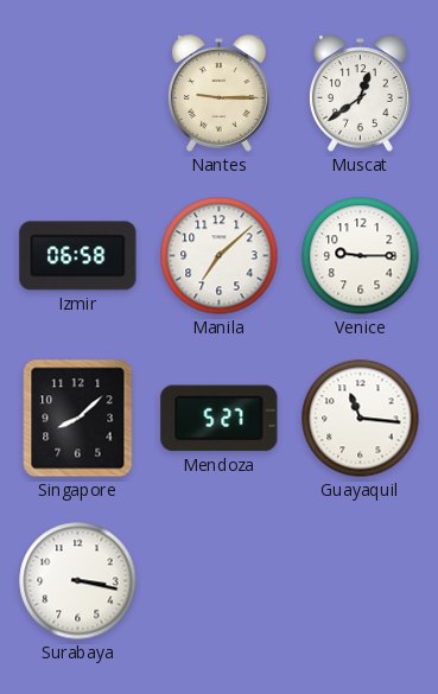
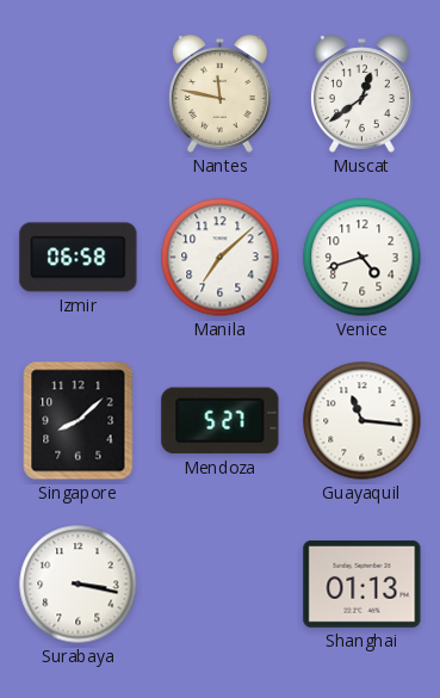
Nantes: 9:15 -> 11:47
Venice: 9:15 -> 4:42
Shanghai: none -> 01:13
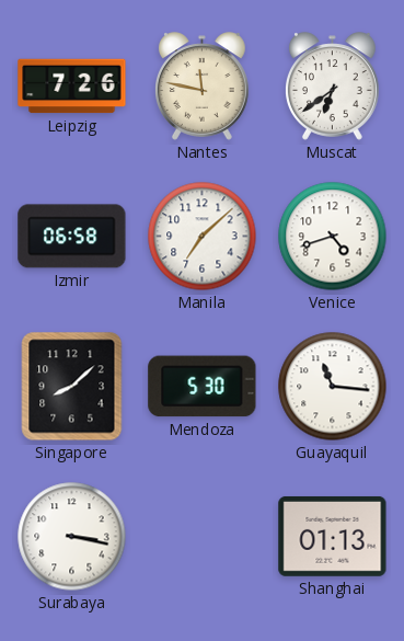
Leipzig: none -> 7:26
Muscat: 12:39 -> 6:39
Mendoza: 5:27 -> 5:30
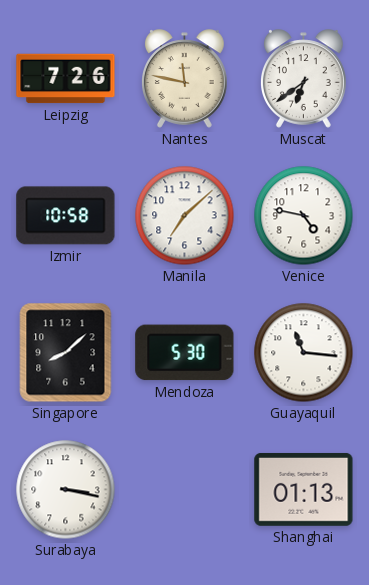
Izmir: 06:58 -> 10:58
Venice: 4:42 -> 4:47
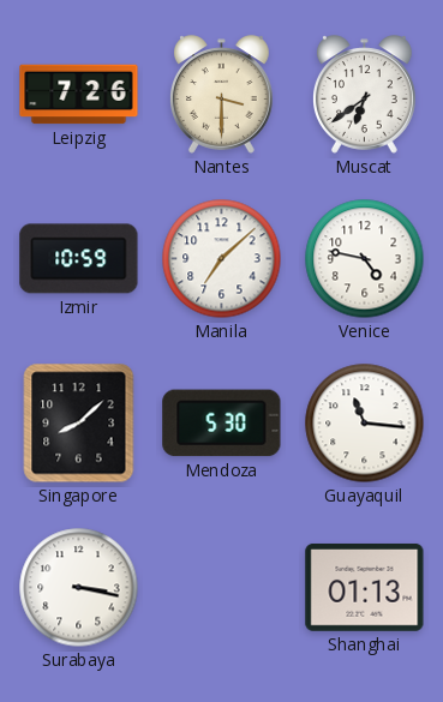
Nantes: 11:47 -> 3:30
Izmir: 10:58 -> 10:59
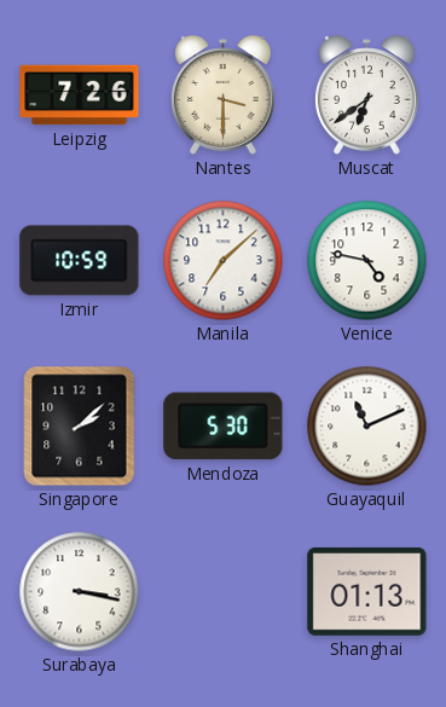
Singapore: 8:08 -> 2:08
Guayaquil: 11:16 -> 11:11
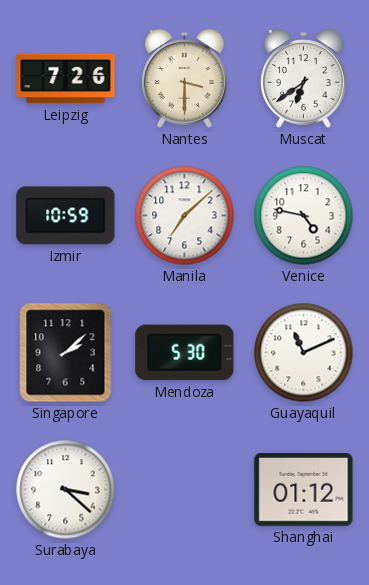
Surabaya: 3:17 -> 3:22
Shanghai: 01:13 -> 01:12
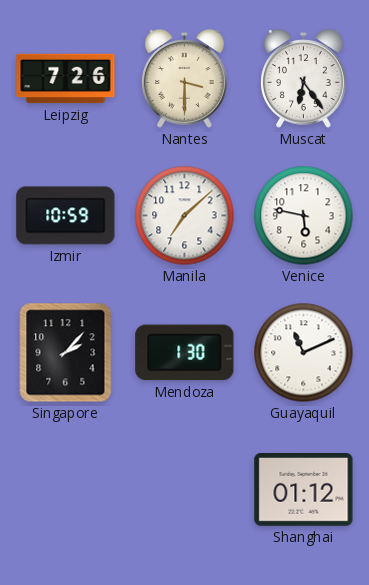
Muscat: 6:39 -> 6:24
Venice: 4:47 -> 5:47
Singapore: 2:08 -> 2:07
Mendoza: 5:30 -> 1:30
Surabaya: 3:22 -> none
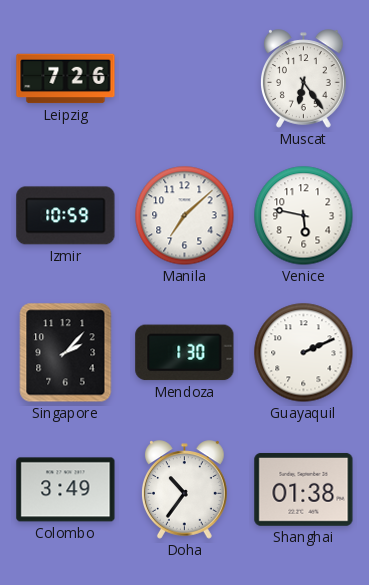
Nantes: 3:30 -> none
Guayaquil: 11:11 -> 2:11
Colombo: none -> 3:49
Doha: none -> 10:36
Shanghai: 01:12 -> 01:38
